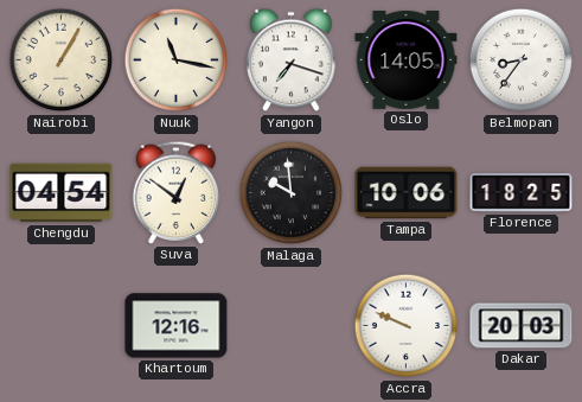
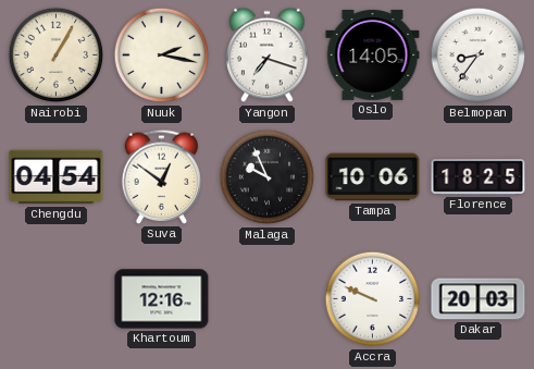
Nuuk: 11:17 -> 2:17
Malaga: 9:59 -> 9:56
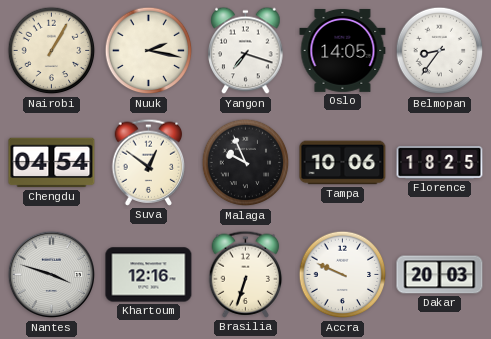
Nantes: none -> 3:48
Brasilia: none -> 6:33
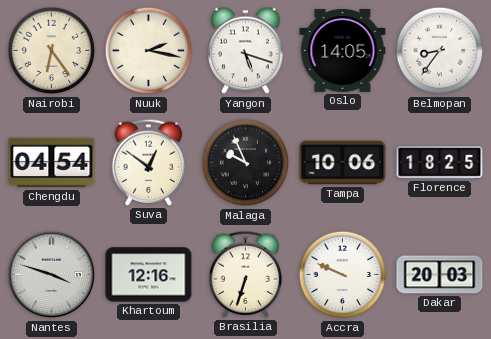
Nairobi: 1:05 -> 6:24
Yangon: 7:18 -> 5:18
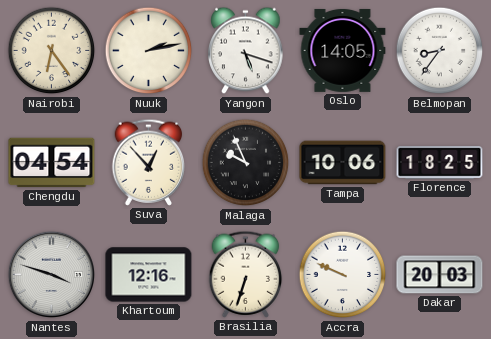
Nuuk: 2:17 -> 2:13
Suva: 12:51 -> 12:53
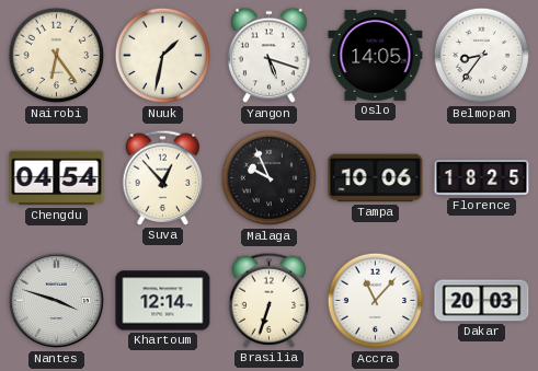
Nuuk: 2:13 -> 1:32
Khartoum: 12:16 -> 12:14
Accra: 9:49 -> 11:07
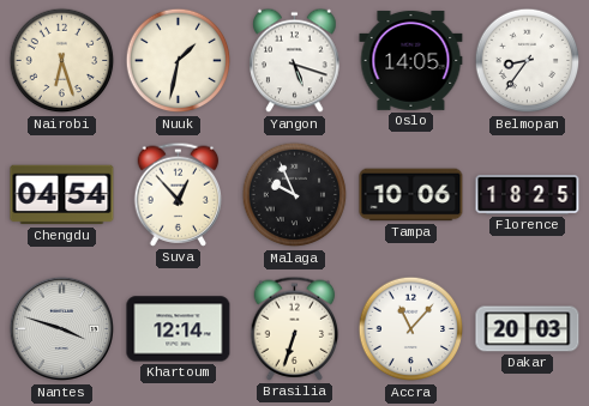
Nairobi: 6:24 -> 6:27
